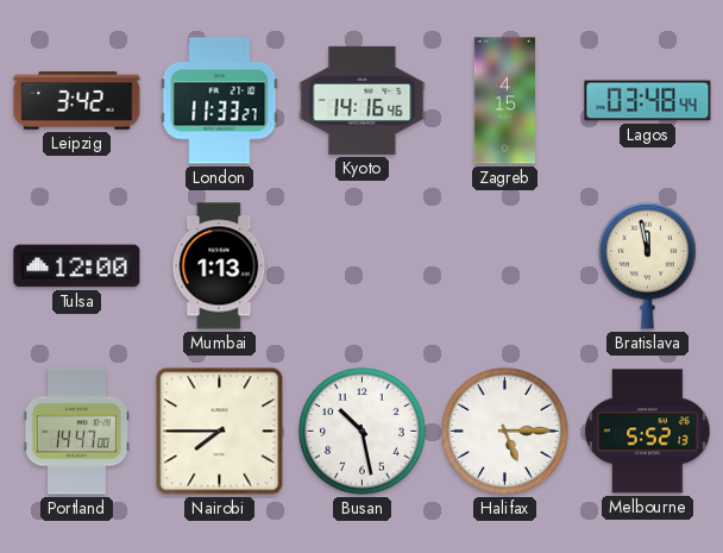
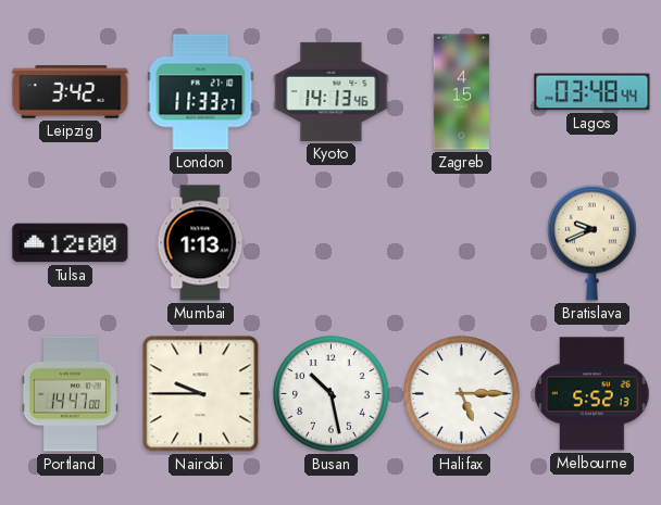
Kyoto: 14:16 -> 14:13
Bratislava: 11:58 -> 9:41
Nairobi: 7:45 -> 9:45
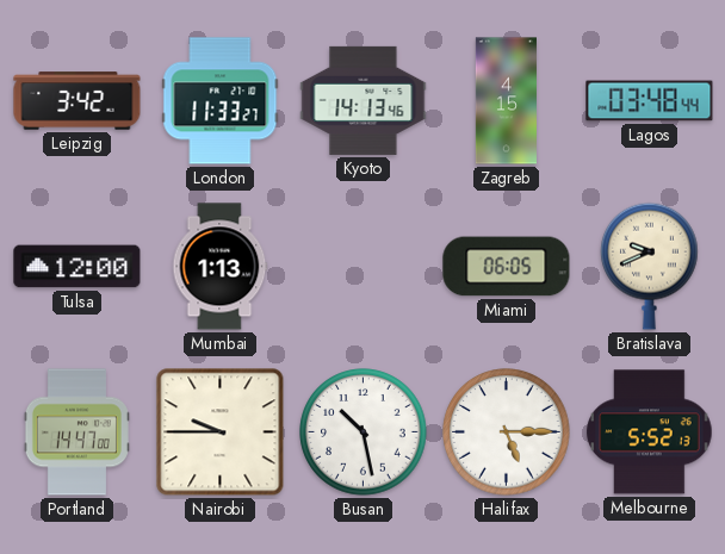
Miami: none -> 06:05
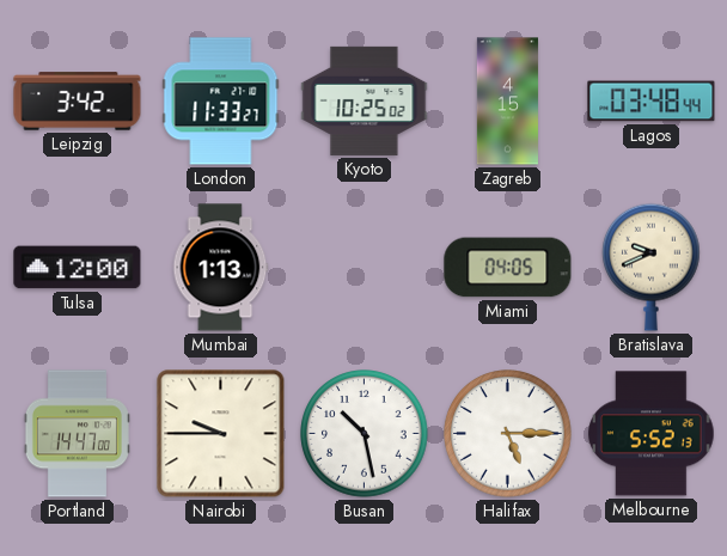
Kyoto: 14:13 -> 10:25
Miami: 06:05 -> 04:05
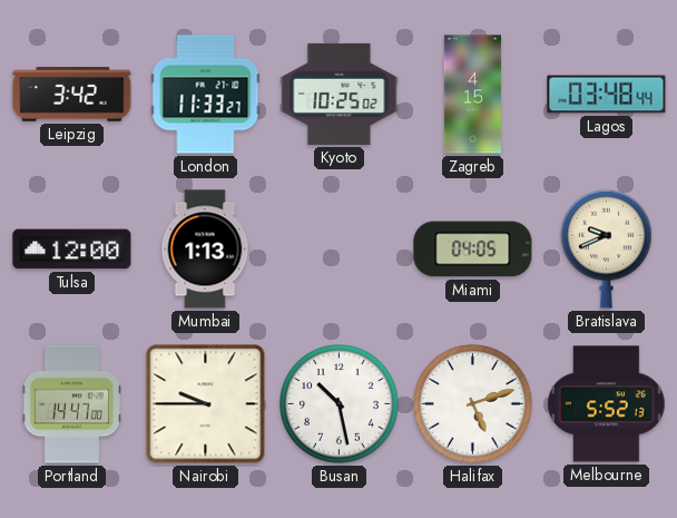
Halifax: 5:15 -> 5:12
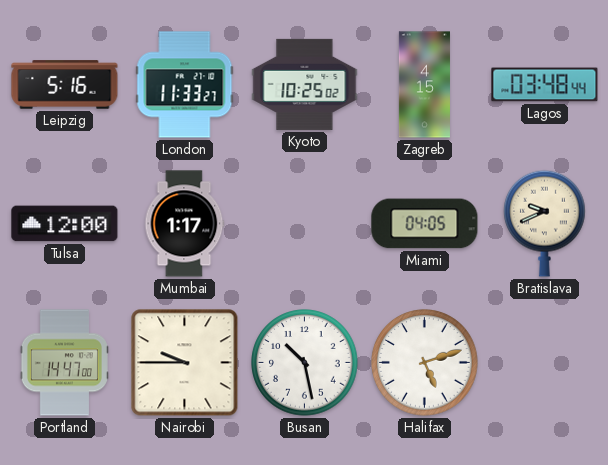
Leipzig: 3:42 -> 5:16
Mumbai: 1:13 -> 1:17
Melbourne: 5:52 -> none
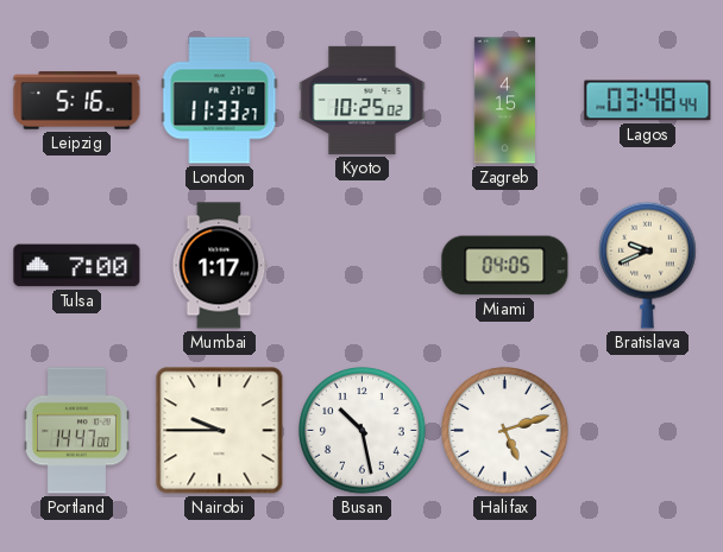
Tulsa: 12:00 -> 7:00
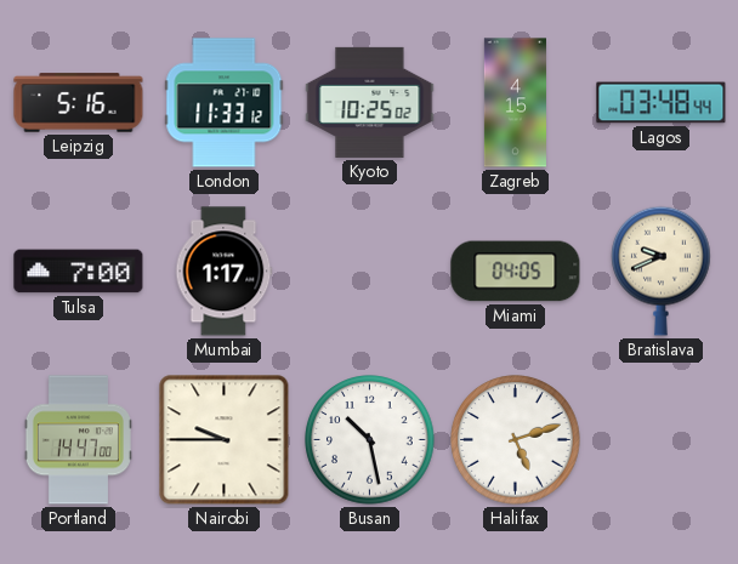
London: 11:33:27 -> 11:33:12
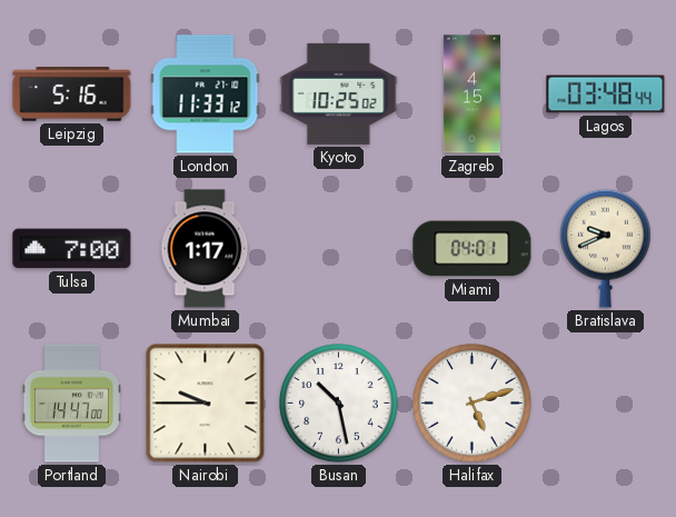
Miami: 04:05 -> 04:01
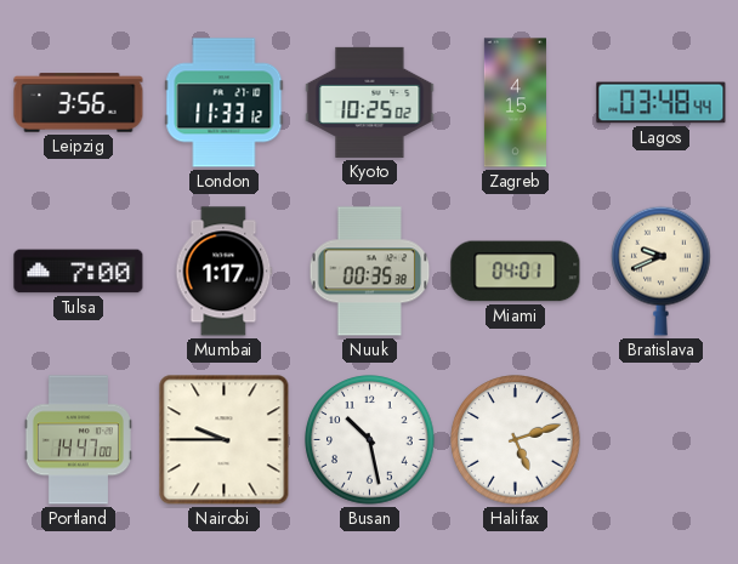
Leipzig: 5:16 -> 3:56
Nuuk: none -> 00:35
